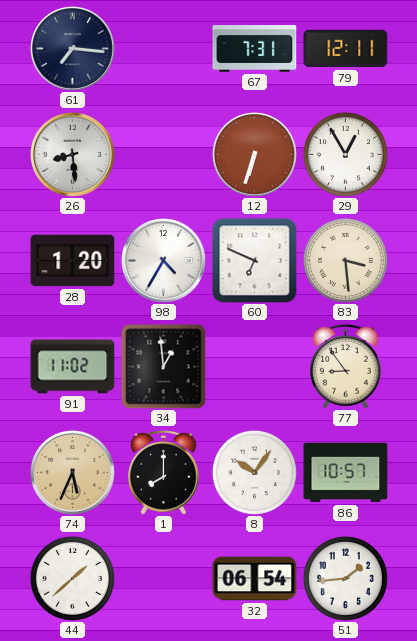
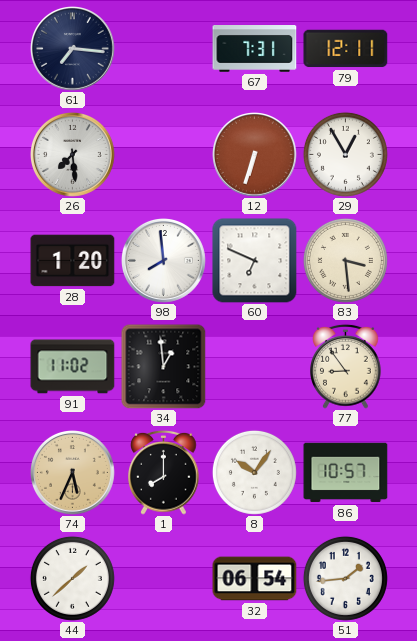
26: 8:29 -> 7:29
98: 4:35 -> 7:59
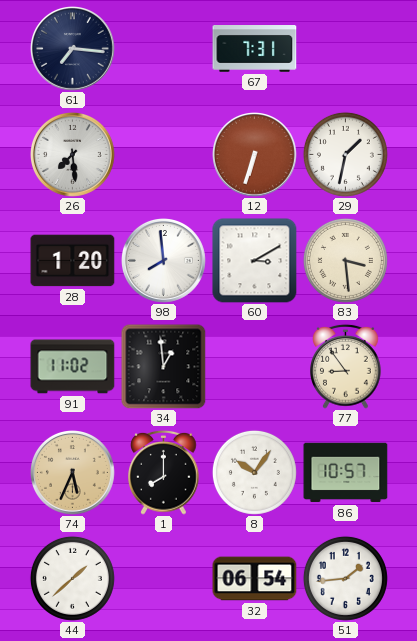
79: 12:11 -> none
29: 12:55 -> 1:32
60: 6:49 -> 3:10
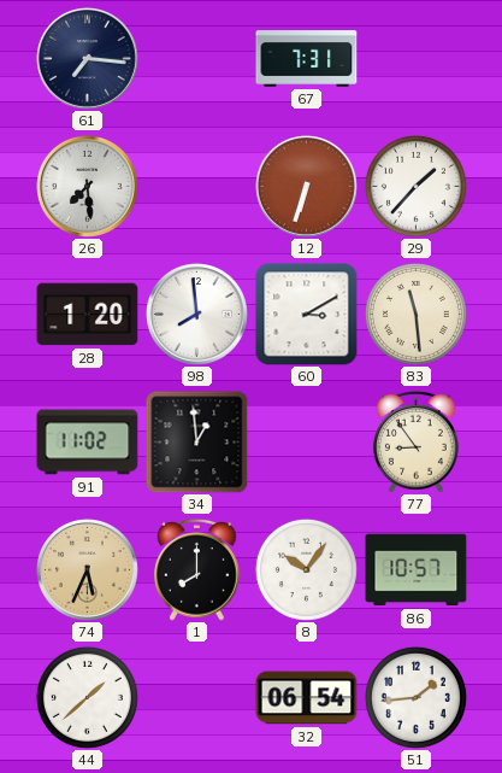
29: 1:32 -> 1:37
83: 3:29 -> 11:29
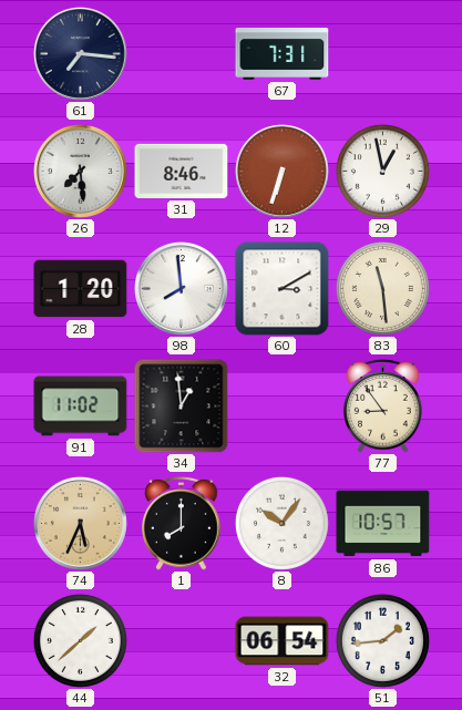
31: none -> 8:46
29: 1:37 -> 12:58
